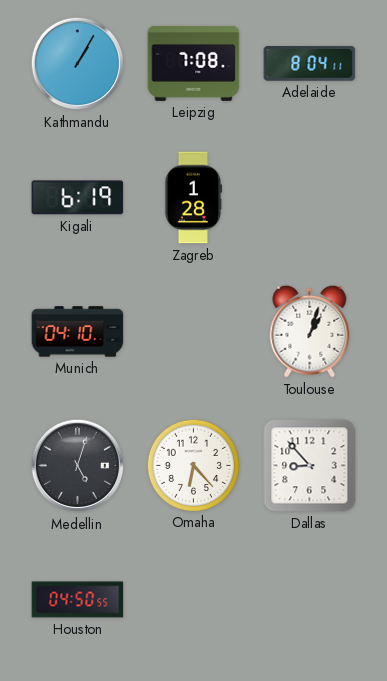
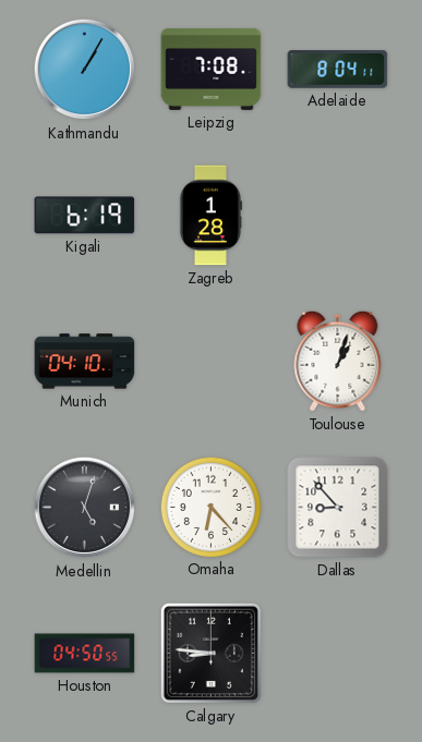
Calgary: none -> 8:46
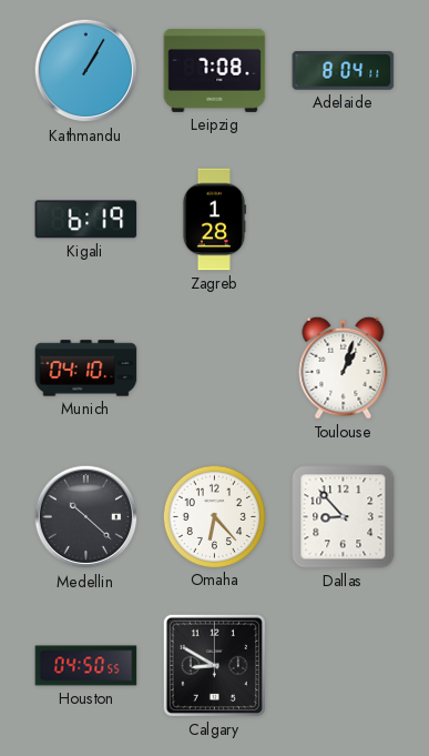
Medellin: 5:03 -> 10:22
Calgary: 8:46 -> 8:50
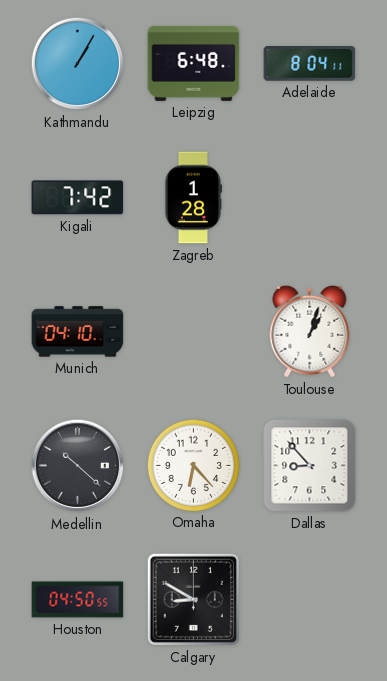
Leipzig: 7:08 -> 6:48
Kigali: 6:19 -> 7:42
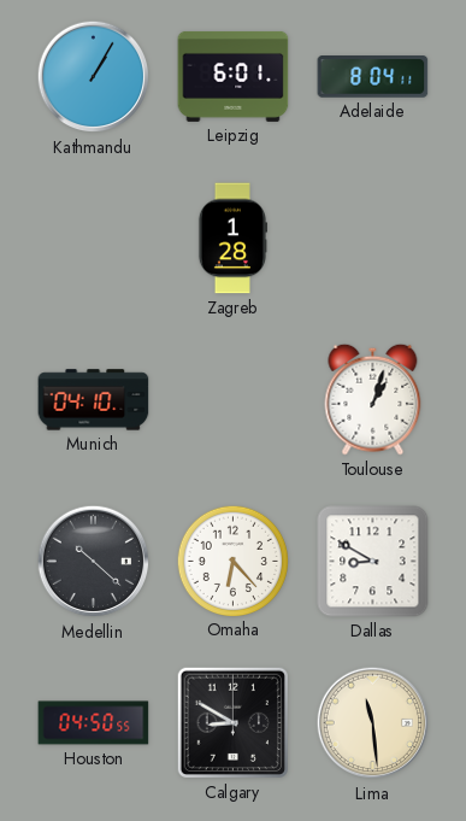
Leipzig: 6:48 -> 6:01
Kigali: 7:42 -> none
Dallas: 8:53 -> 8:50
Lima: none -> 11:29
